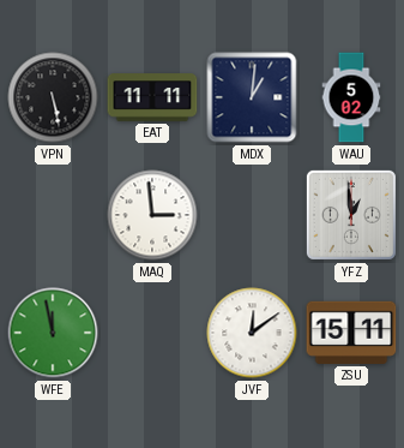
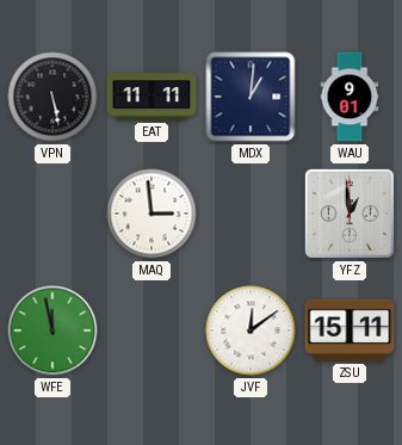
WAU: 5:02 -> 9:01
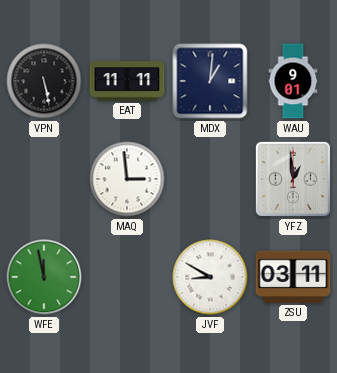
JVF: 12:09 -> 8:50
ZSU: 15:11 -> 03:11
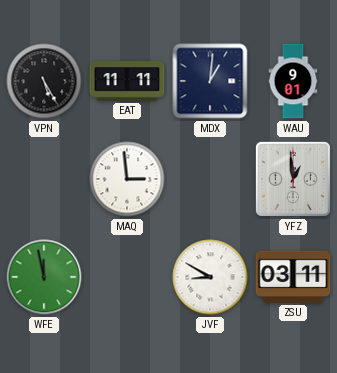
VPN: 5:28 -> 5:25
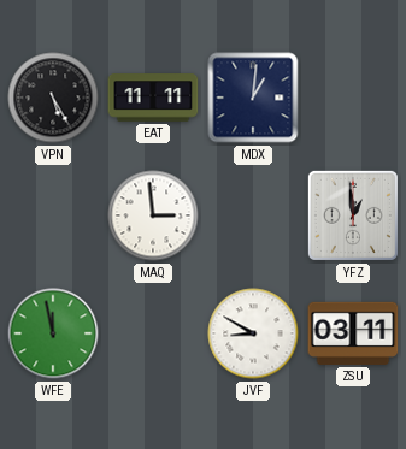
WAU: 9:01 -> none
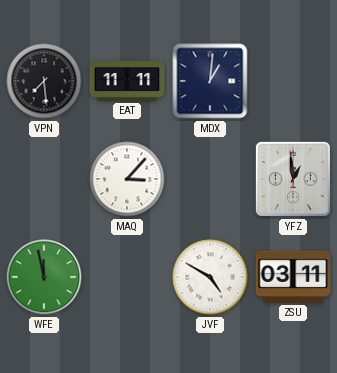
VPN: 5:25 -> 7:29
MAQ: 2:59 -> 3:07
JVF: 8:50 -> 4:50
